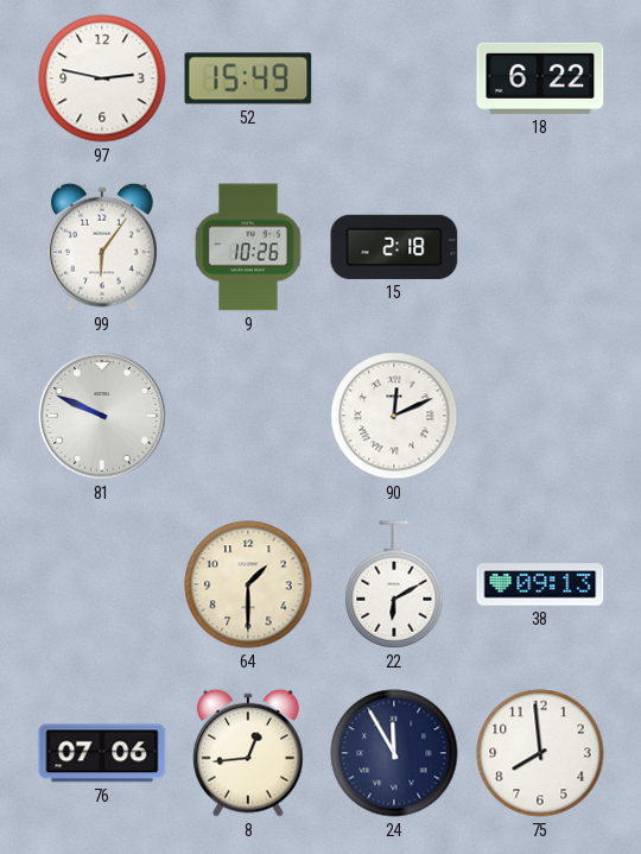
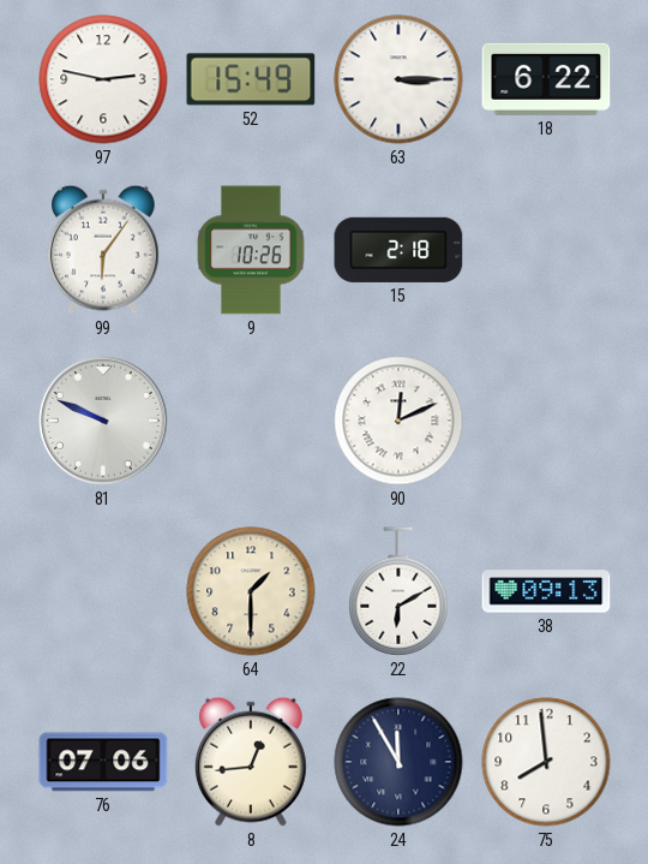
63: none -> 3:15
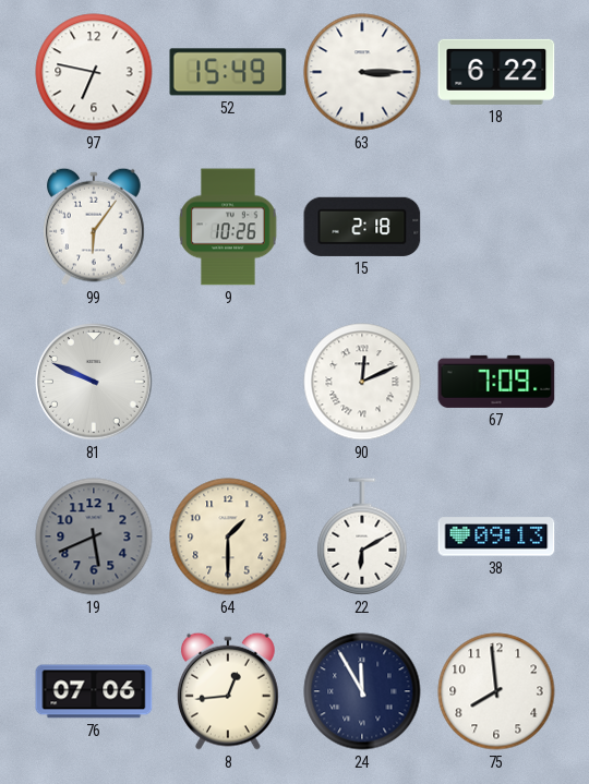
97: 2:47 -> 6:47
67: none -> 7:09
19: none -> 5:41
